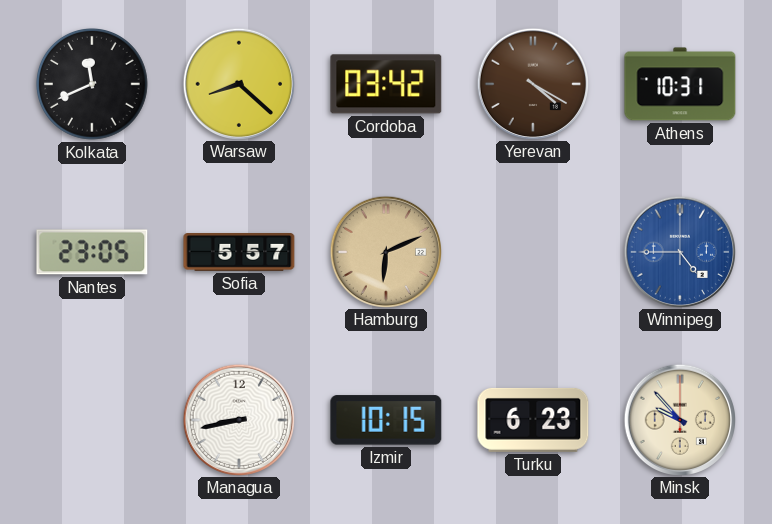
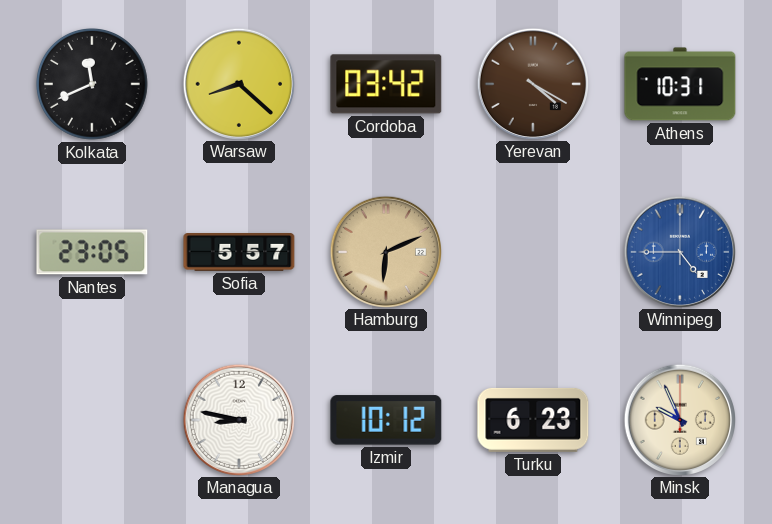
Managua: 8:43 -> 8:47
Izmir: 10:15 -> 10:12
Minsk: 9:53 -> 9:56
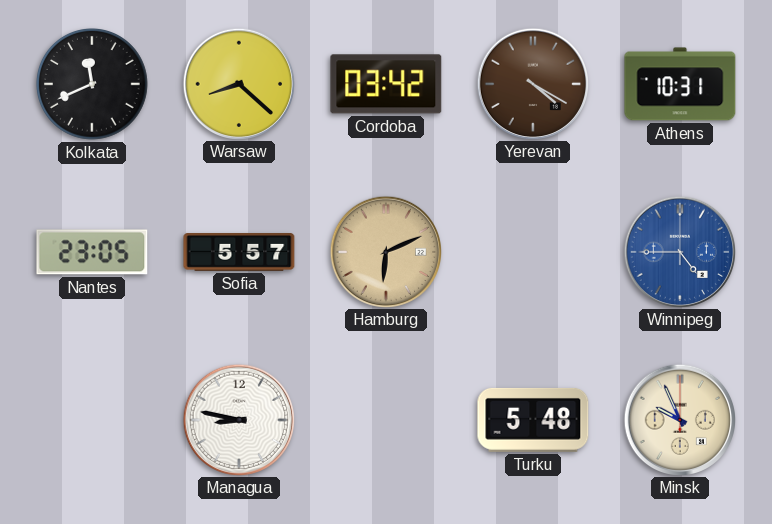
Izmir: 10:12 -> none
Turku: 6:23 -> 5:48
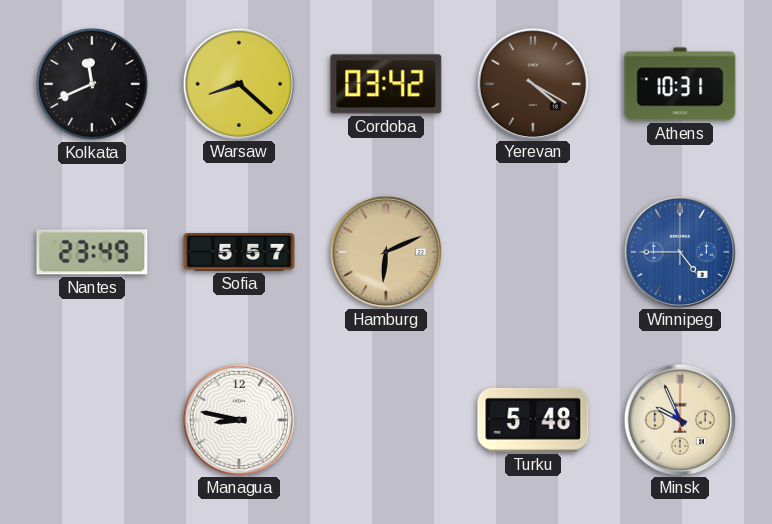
Nantes: 23:05 -> 23:49
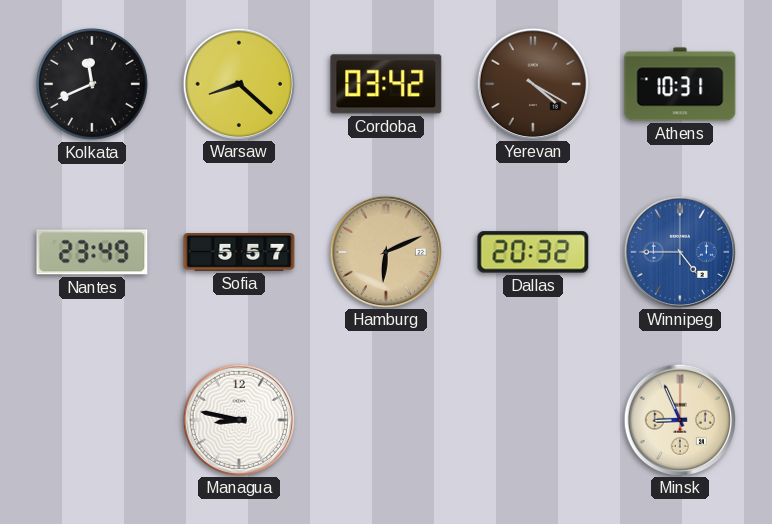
Dallas: none -> 20:32
Turku: 5:48 -> none
Minsk: 9:56 -> 8:56
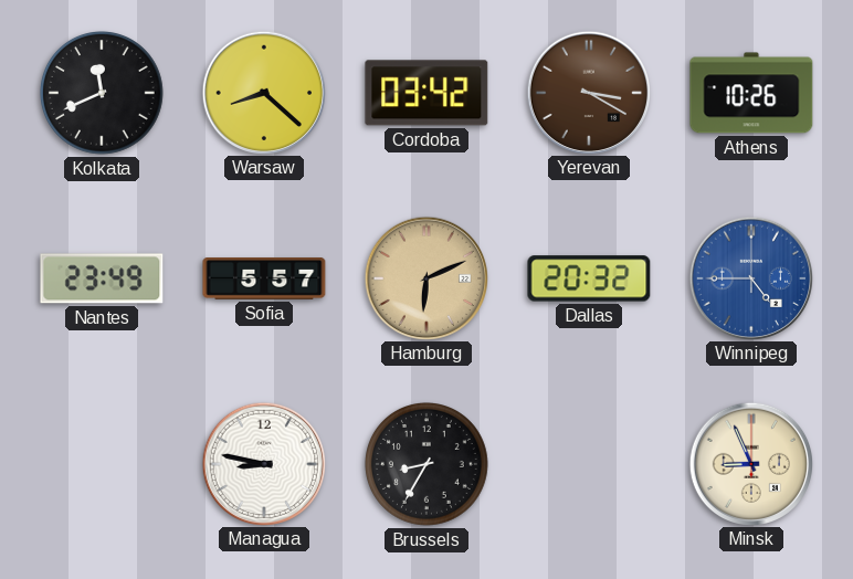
Yerevan: 4:20 -> 3:20
Athens: 10:31 -> 10:26
Brussels: none -> 8:35
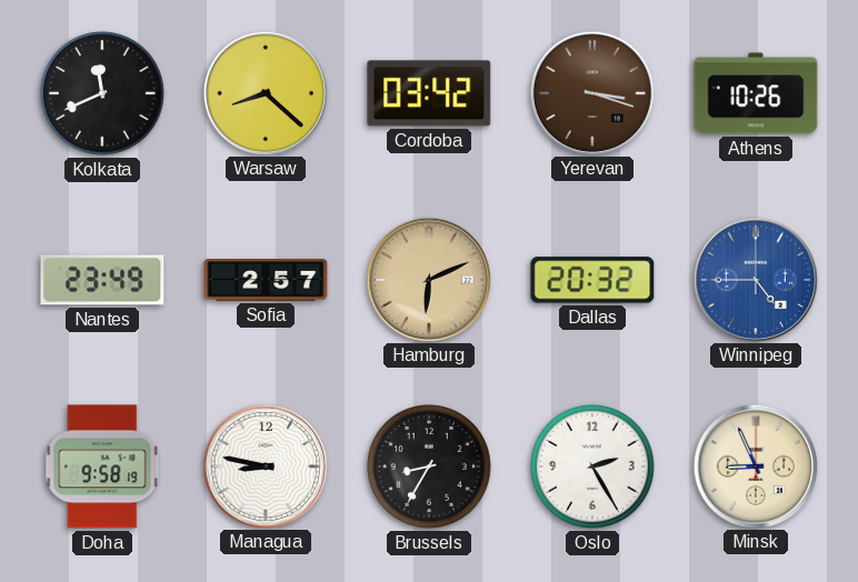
Yerevan: 3:20 -> 3:18
Sofia: 5:57 -> 2:57
Doha: none -> 9:58
Oslo: none -> 2:25
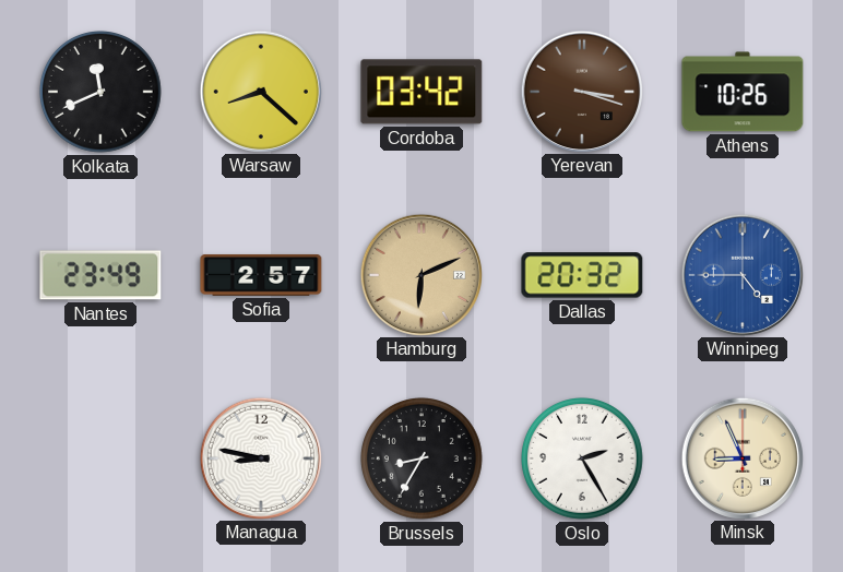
Doha: 9:58 -> none
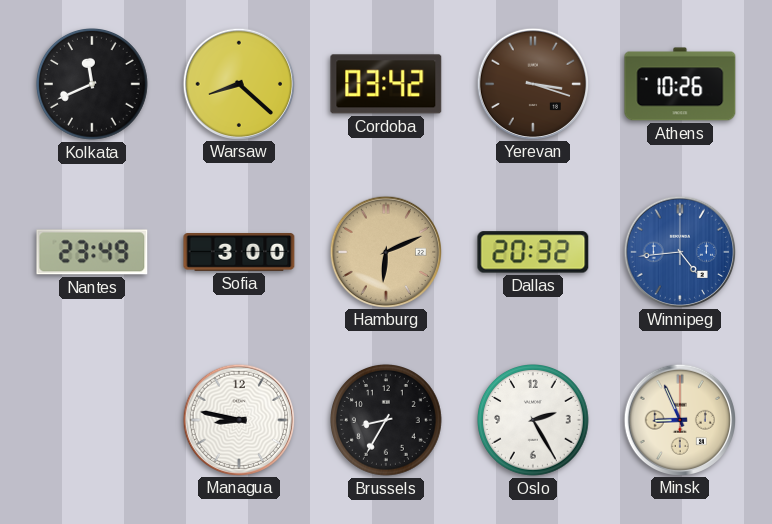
Sofia: 2:57 -> 3:00
Winnipeg: 4:45 -> 4:44
